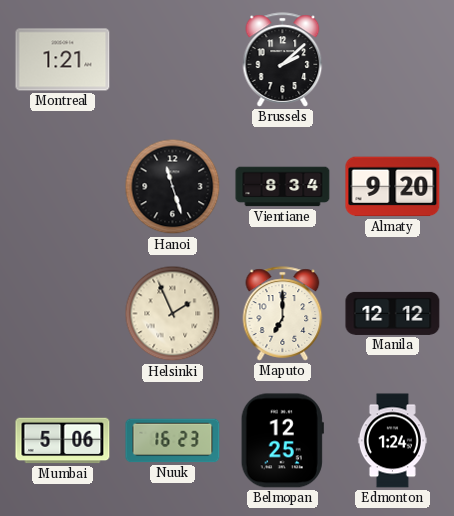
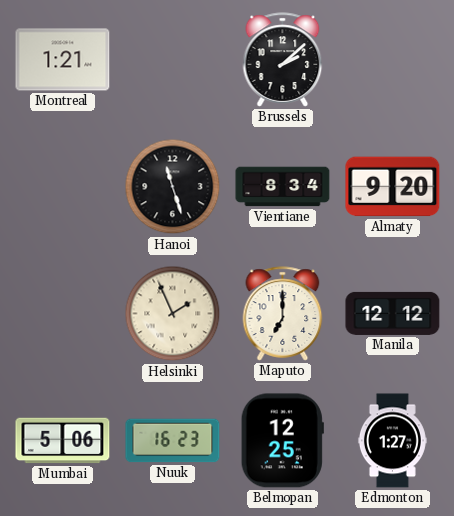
Edmonton: 1:24 -> 1:27
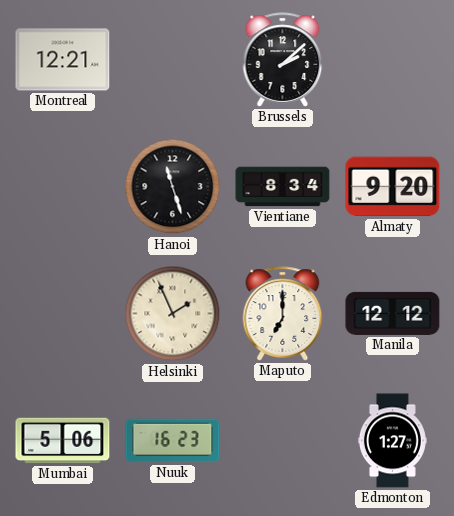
Montreal: 1:21 -> 12:21
Belmopan: 12:25 -> none
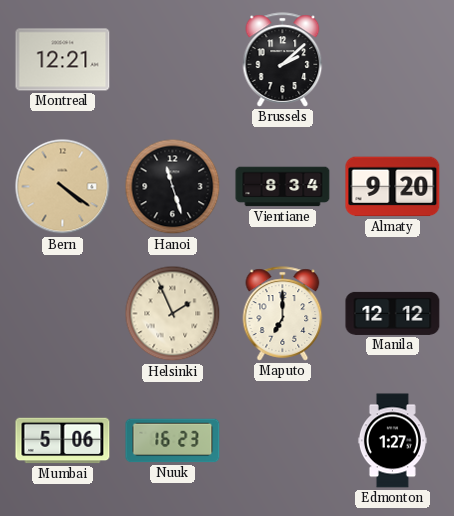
Bern: none -> 4:21
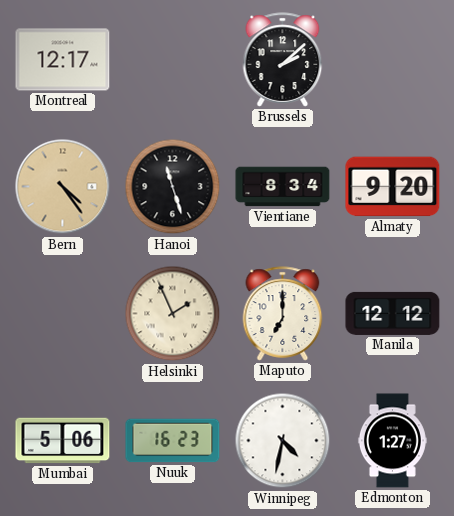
Montreal: 12:21 -> 12:17
Bern: 4:21 -> 4:24
Winnipeg: none -> 4:32
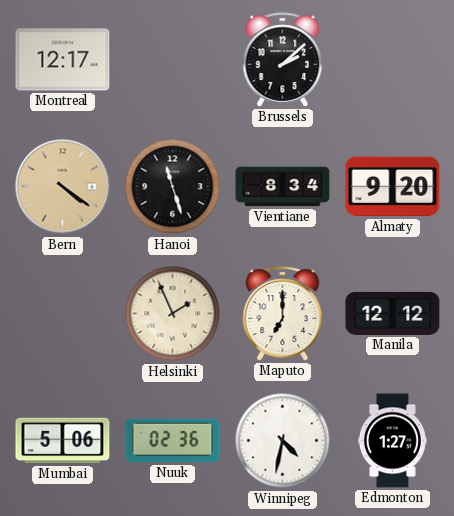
Bern: 4:24 -> 4:21
Nuuk: 16:23 -> 02:36
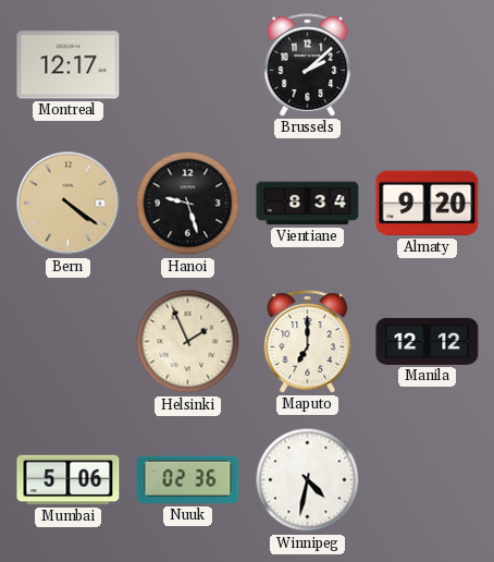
Hanoi: 11:27 -> 9:27
Edmonton: 1:27 -> none
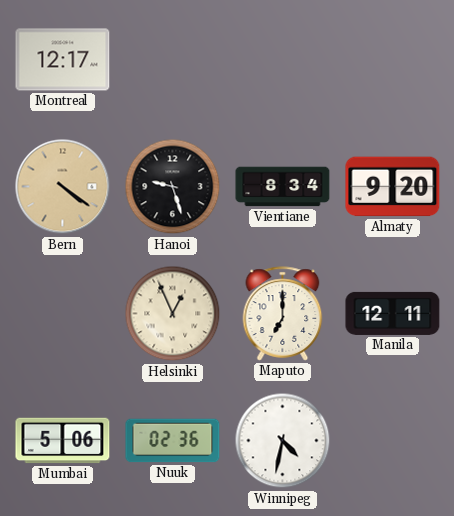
Brussels: 2:08 -> none
Helsinki: 1:56 -> 12:56
Manila: 12:12 -> 12:11
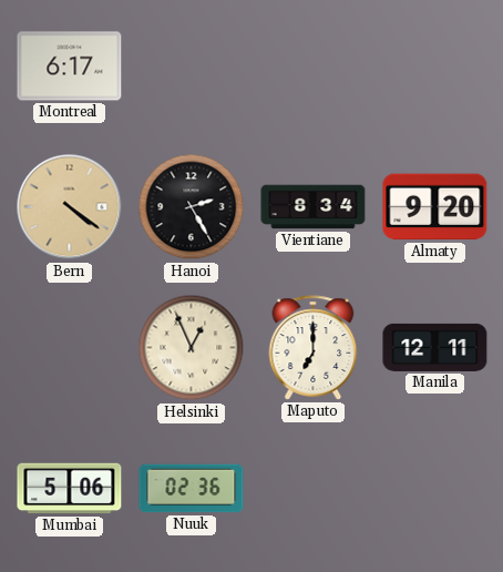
Montreal: 12:17 -> 6:17
Hanoi: 9:27 -> 2:25
Winnipeg: 4:32 -> none
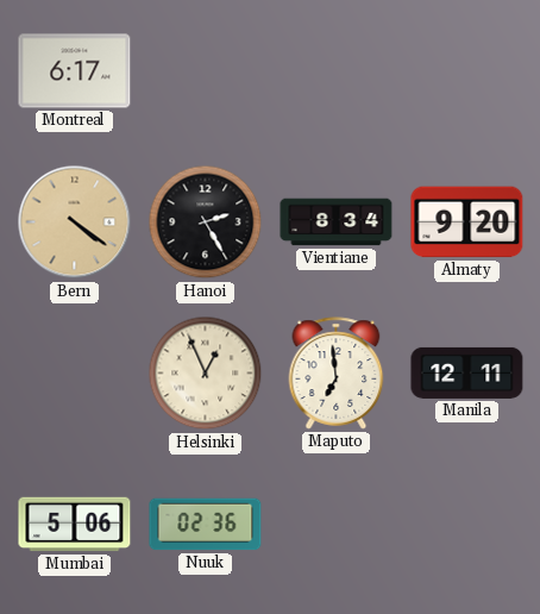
Maputo: 7:00 -> 6:59
